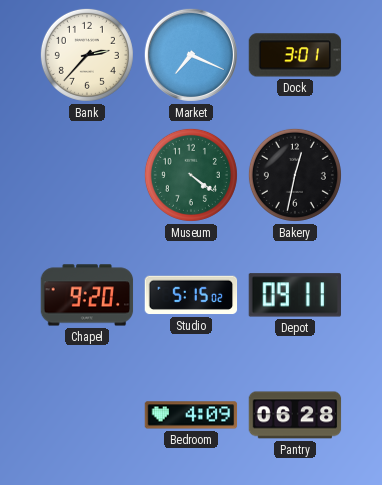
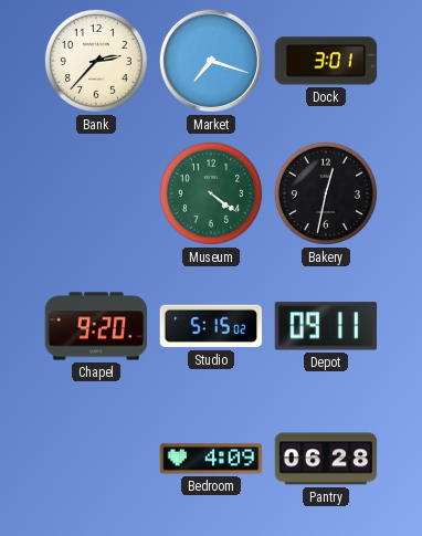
Market: 7:19 -> 7:18
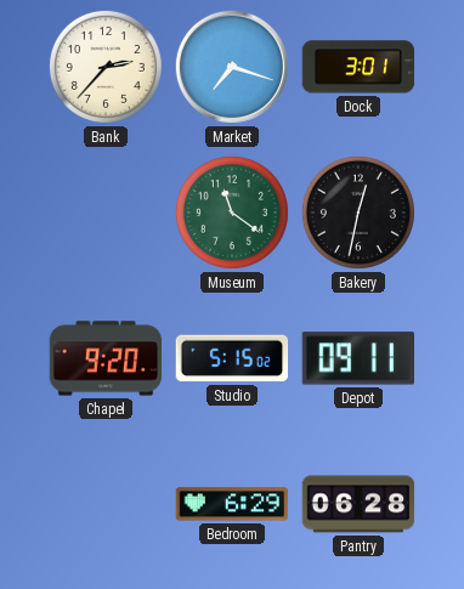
Museum: 4:21 -> 11:21
Bedroom: 4:09 -> 6:29
